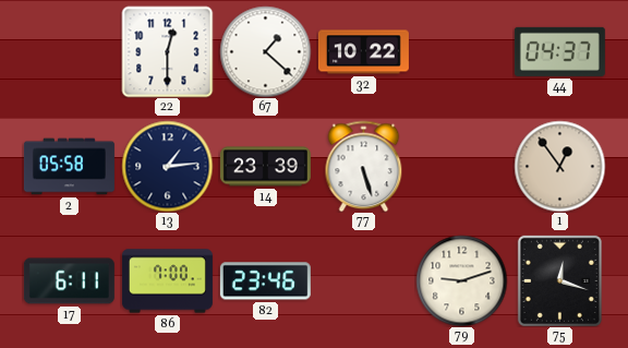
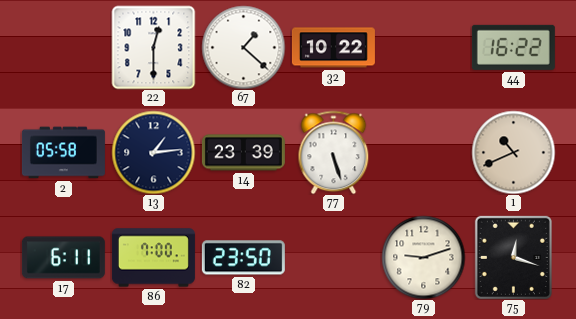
44: 04:37 -> 16:22
1: 12:54 -> 10:41
82: 23:46 -> 23:50
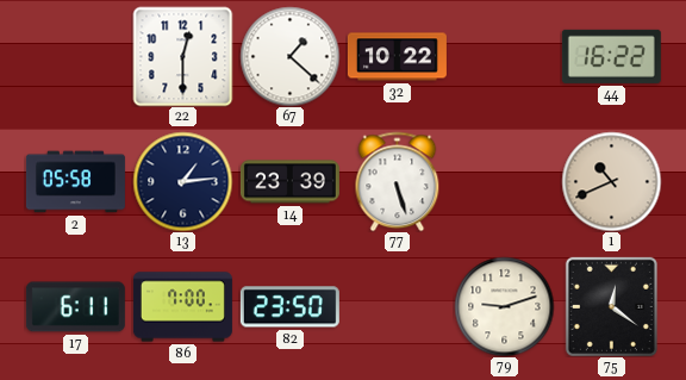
75: 12:18 -> 12:21
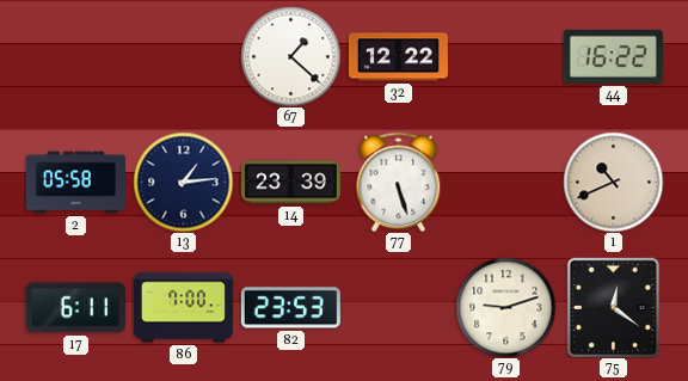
22: 12:30 -> none
32: 10:22 -> 12:22
82: 23:50 -> 23:53
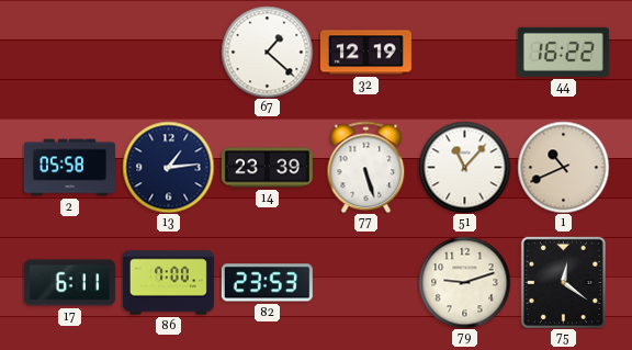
32: 12:22 -> 12:19
51: none -> 11:07
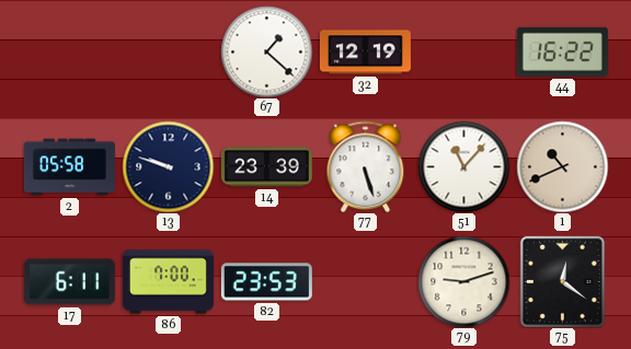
13: 1:14 -> 9:48
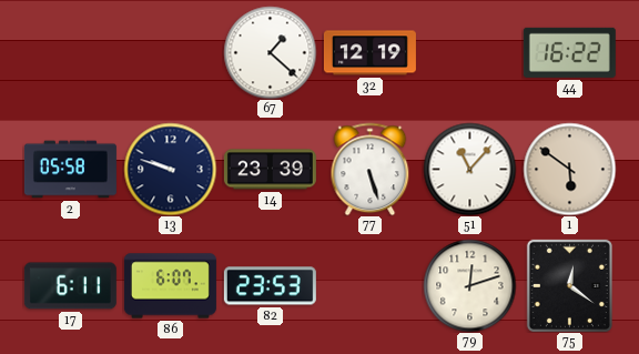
1: 10:41 -> 5:51
86: 7:00 -> 6:07
79: 9:12 -> 12:12
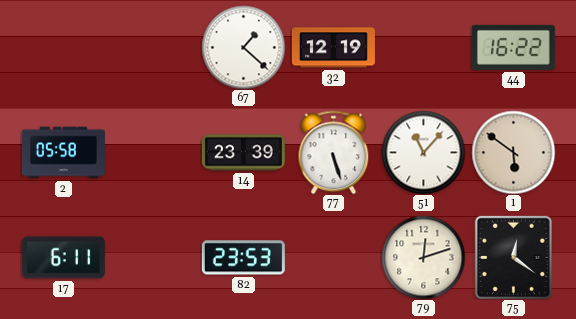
13: 9:48 -> none
86: 6:07 -> none
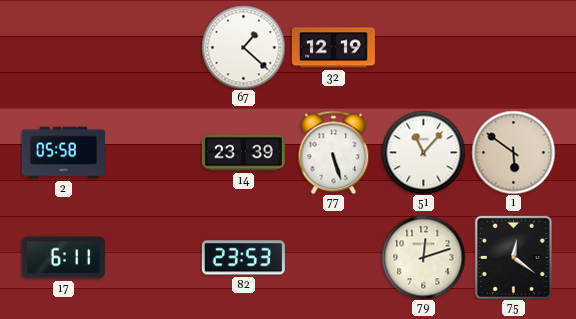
44: 16:22 -> none
